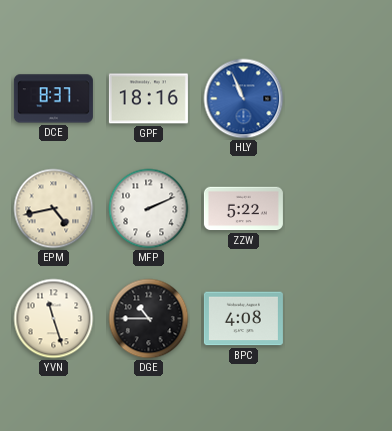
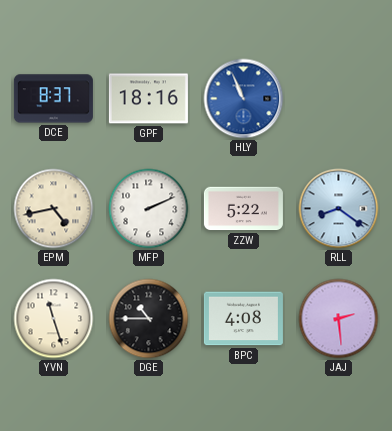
RLL: none -> 8:21
JAJ: none -> 2:29
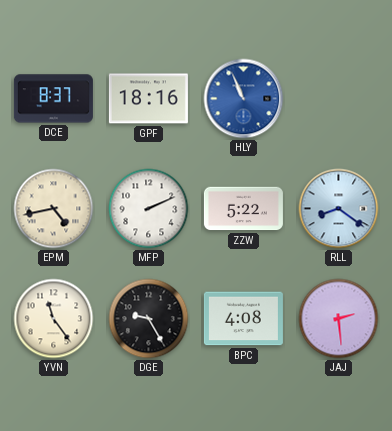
YVN: 11:27 -> 11:24
DGE: 10:45 -> 9:25
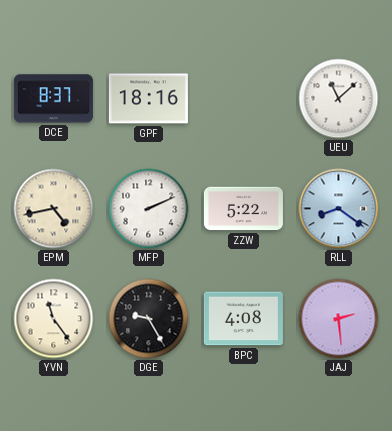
HLY: 10:56 -> none
UEU: none -> 11:08
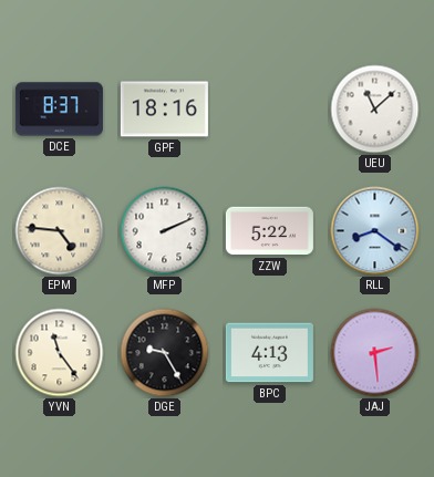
EPM: 4:43 -> 4:46
BPC: 4:08 -> 4:13
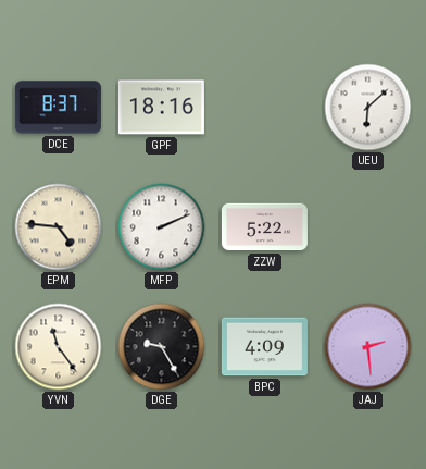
UEU: 11:08 -> 6:08
RLL: 8:21 -> none
BPC: 4:13 -> 4:09
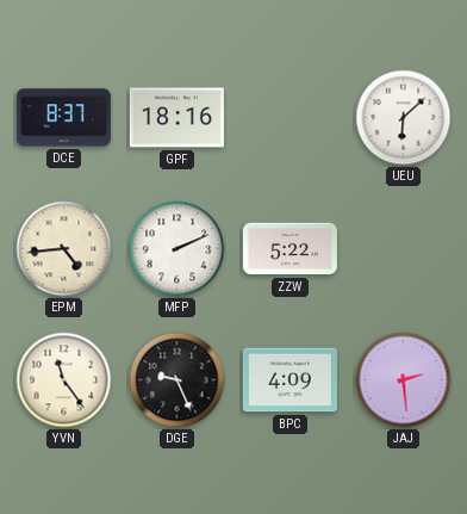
EPM: 4:46 -> 4:44
DGE: 9:25 -> 9:26
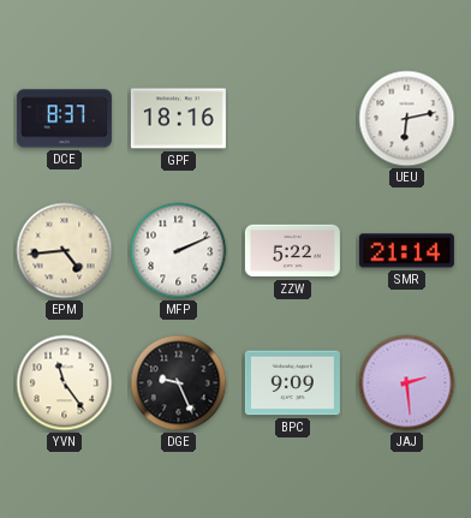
UEU: 6:08 -> 6:13
SMR: none -> 21:14
BPC: 4:09 -> 9:09
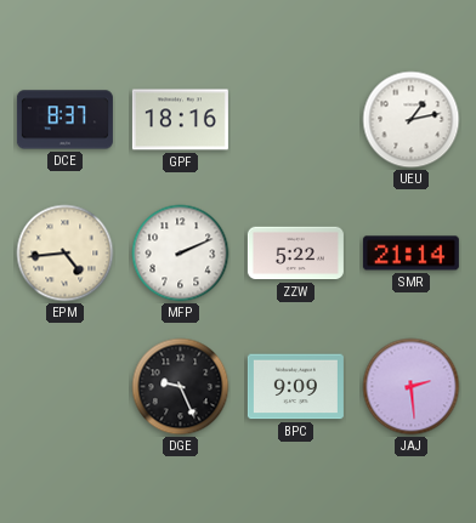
UEU: 6:13 -> 1:13
YVN: 11:24 -> none
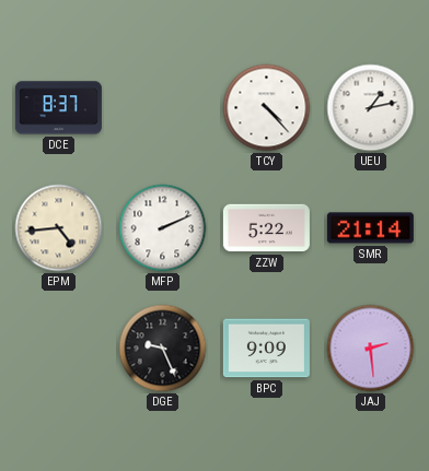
GPF: 18:16 -> none
TCY: none -> 4:23
